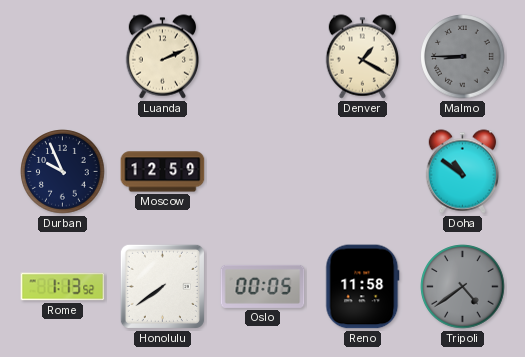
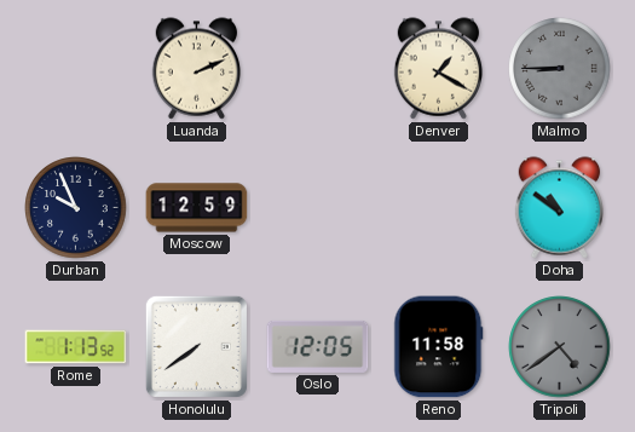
Oslo: 00:05 -> 12:05
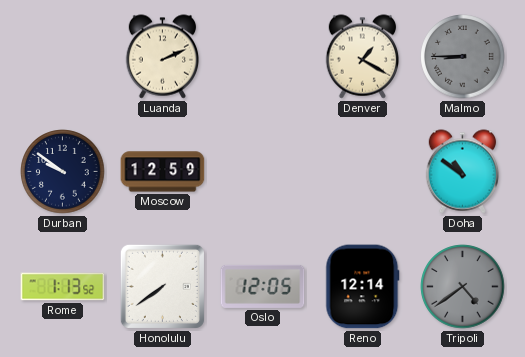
Durban: 9:56 -> 9:51
Reno: 11:58 -> 12:14
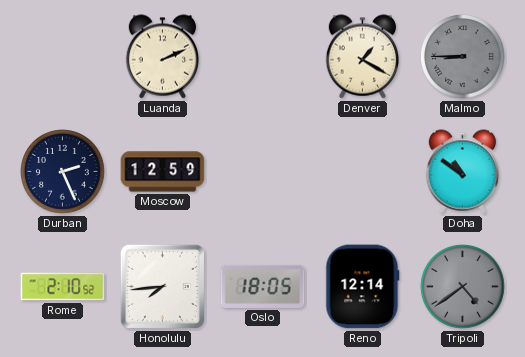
Durban: 9:51 -> 2:26
Rome: 1:13 -> 2:10
Honolulu: 7:39 -> 7:44
Oslo: 12:05 -> 18:05
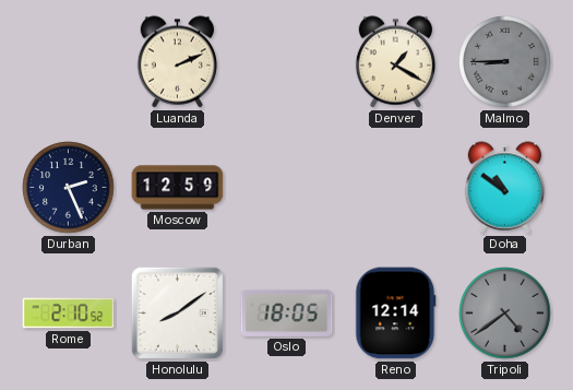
Honolulu: 7:44 -> 8:09
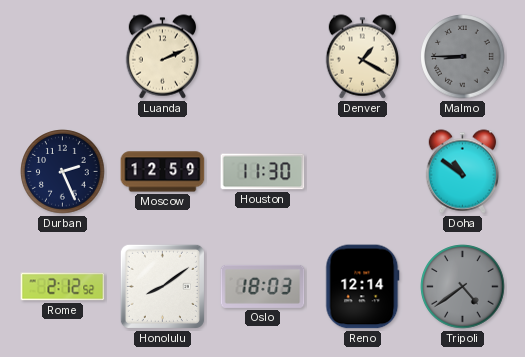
Houston: none -> 11:30
Rome: 2:10 -> 2:12
Oslo: 18:05 -> 18:03
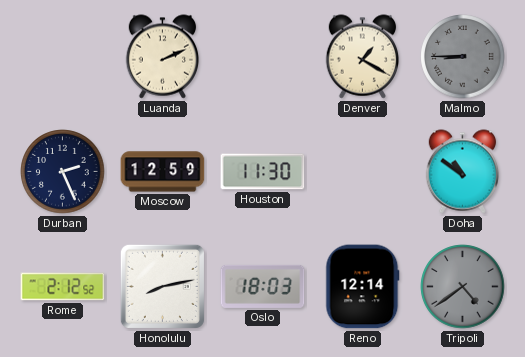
Honolulu: 8:09 -> 8:13
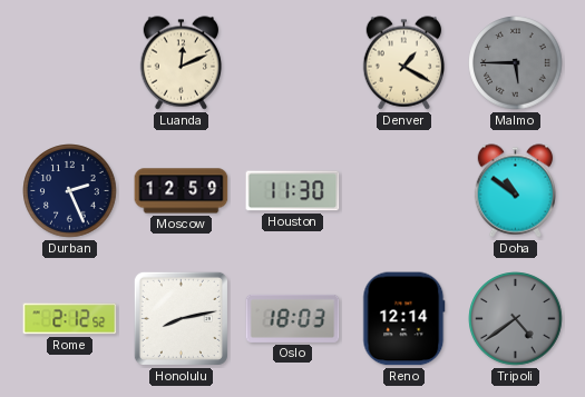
Luanda: 2:11 -> 12:11
Malmo: 8:45 -> 5:45
